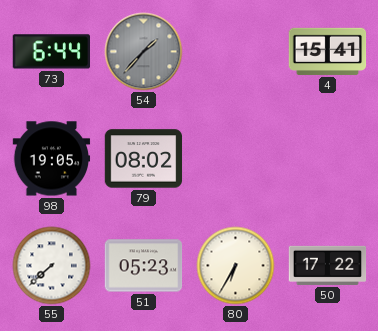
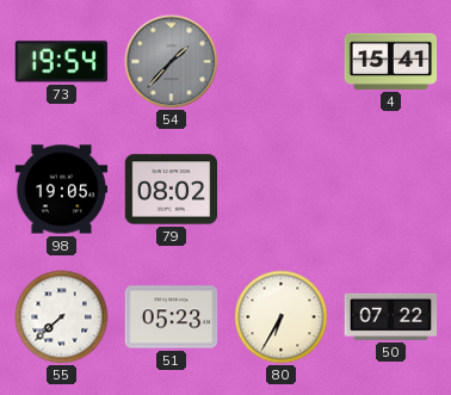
73: 6:44 -> 19:54
50: 17:22 -> 07:22
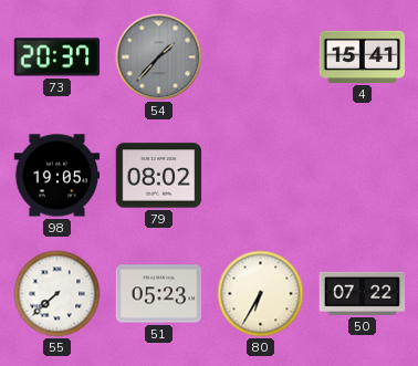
73: 19:54 -> 20:37
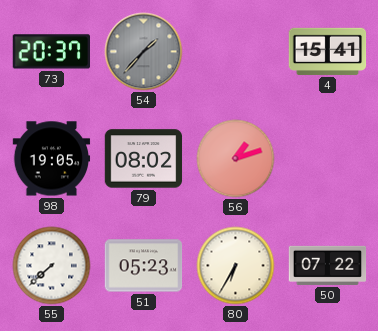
56: none -> 1:12
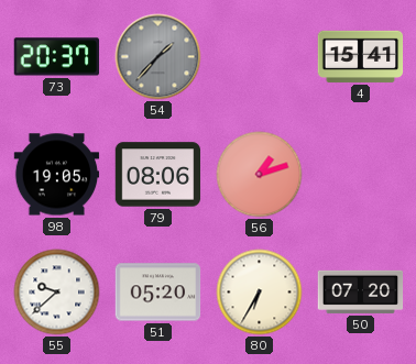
79: 08:02 -> 08:06
55: 7:38 -> 9:38
51: 05:23 -> 05:20
50: 07:22 -> 07:20
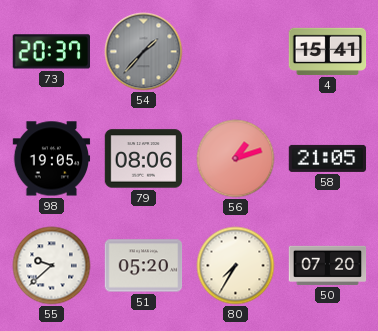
58: none -> 21:05
80: 6:35 -> 7:35
